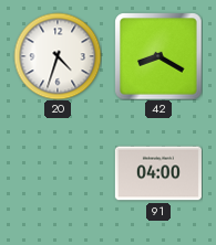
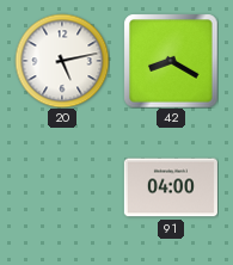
20: 4:33 -> 5:13
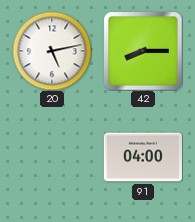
42: 8:20 -> 8:15
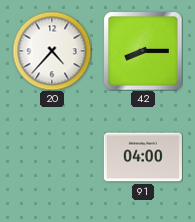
20: 5:13 -> 4:37
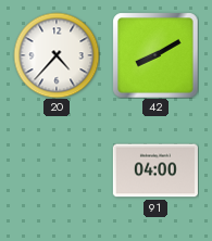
42: 8:15 -> 8:10
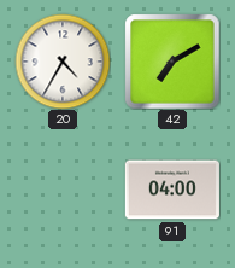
20: 4:37 -> 4:35
42: 8:10 -> 7:10
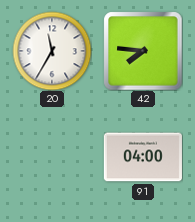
20: 4:35 -> 11:35
42: 7:10 -> 7:46
